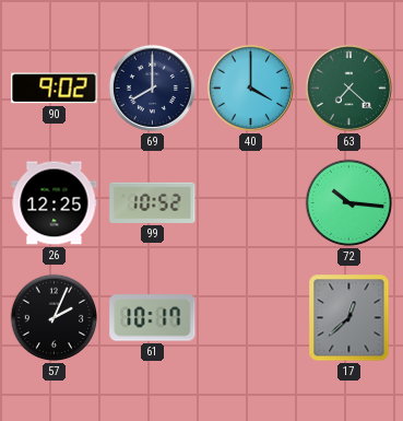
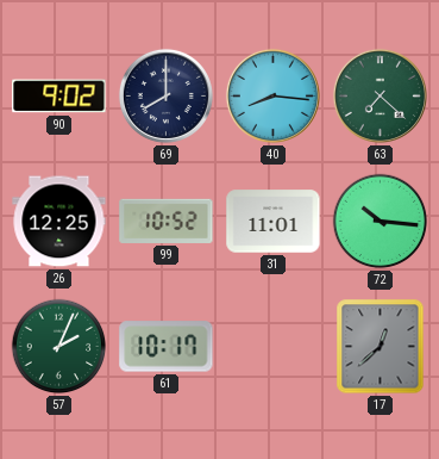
40: 4:00 -> 8:16
31: none -> 11:01
57 dial: black -> green
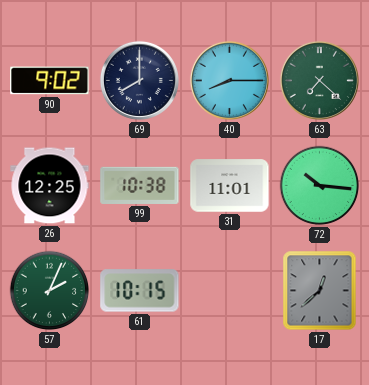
40: 8:16 -> 8:15
99: 10:52 -> 10:38
61: 10:17 -> 10:15
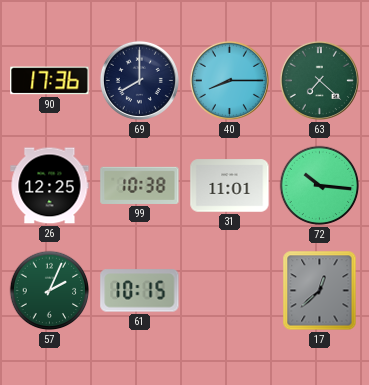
90: 9:02 -> 17:36
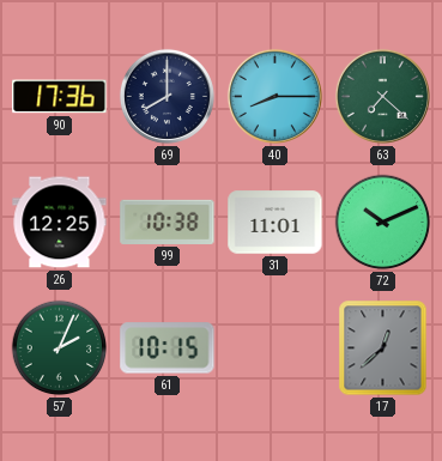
72: 10:16 -> 10:11
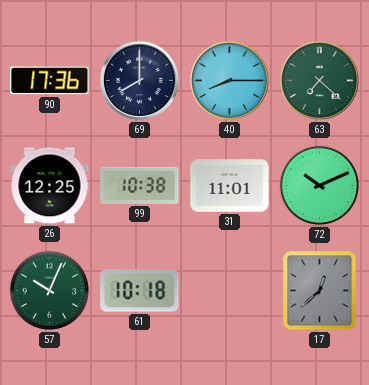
57: 2:04 -> 10:04
61: 10:15 -> 10:18
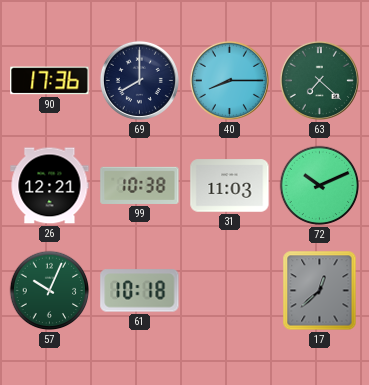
26: 12:25 -> 12:21
31: 11:01 -> 11:03
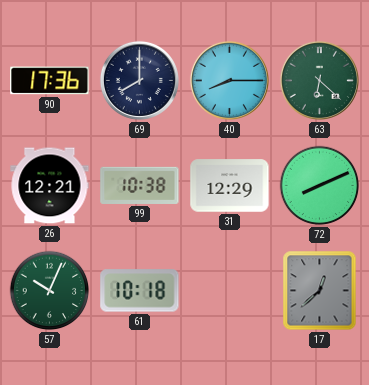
63: 7:22 -> 6:22
31: 11:03 -> 12:29
72: 10:11 -> 8:11
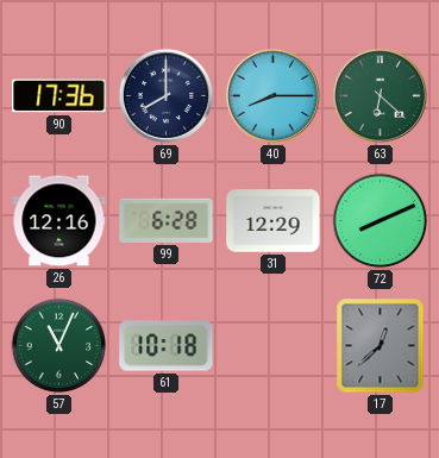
26: 12:21 -> 12:16
99: 10:38 -> 6:28
57: 10:04 -> 11:04
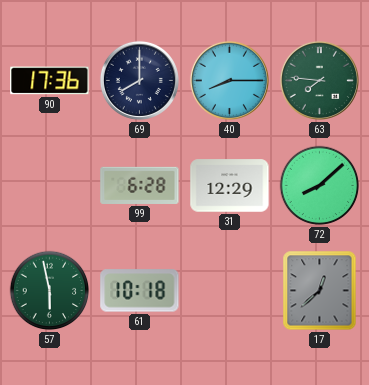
63: 6:22 -> 7:46
26: 12:16 -> none
72: 8:11 -> 8:08
57: 11:04 -> 5:58
